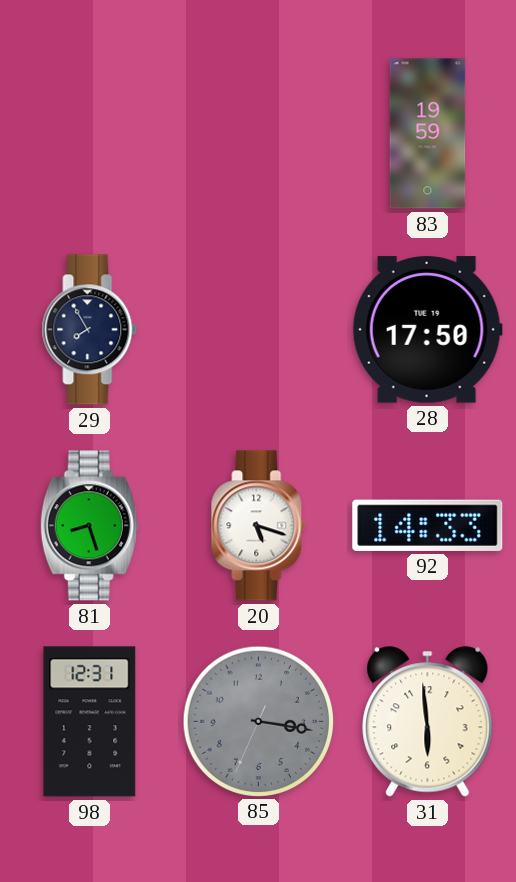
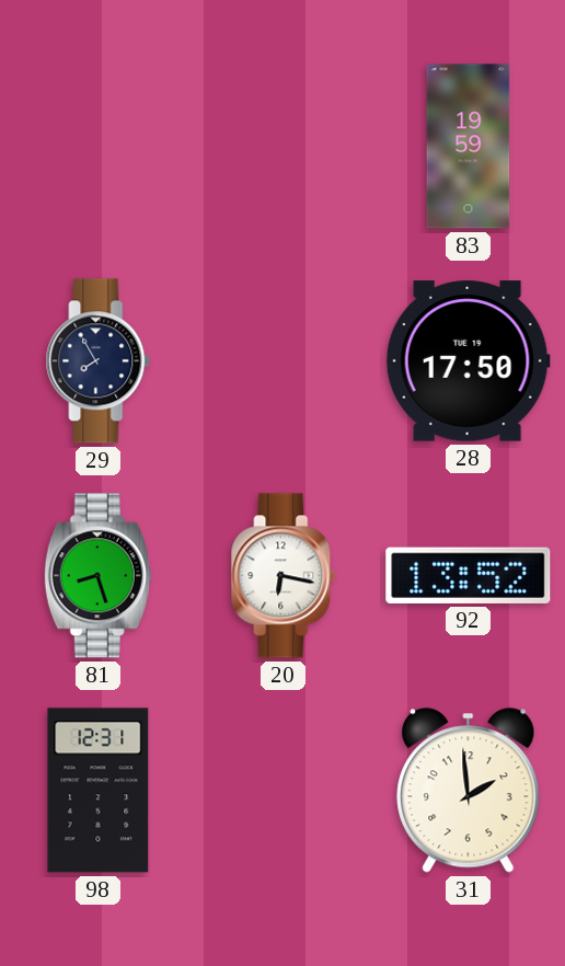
20: 5:18 -> 6:17
92: 14:33 -> 13:52
85: 3:16 -> none
31: 5:59 -> 1:59
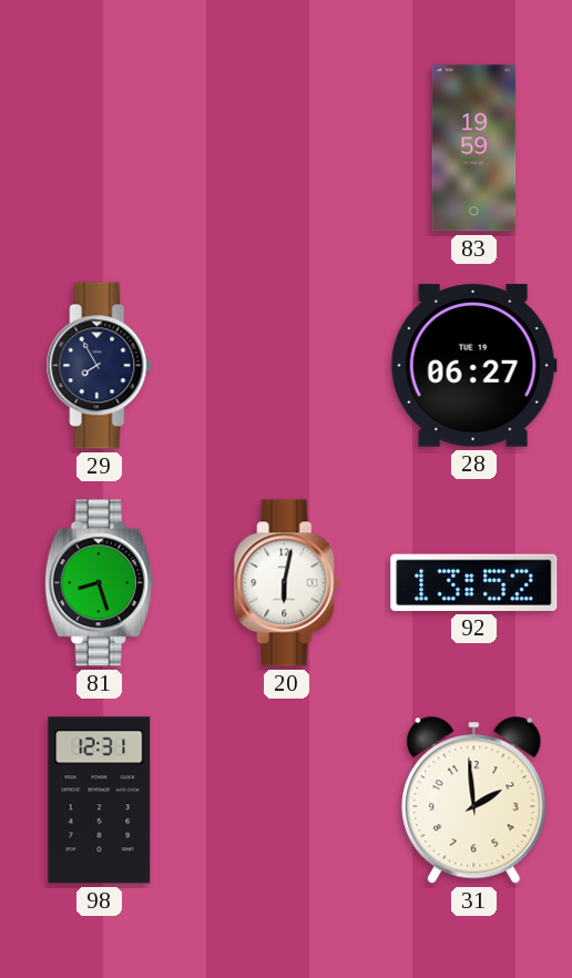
28: 17:50 -> 06:27
20: 6:17 -> 6:02
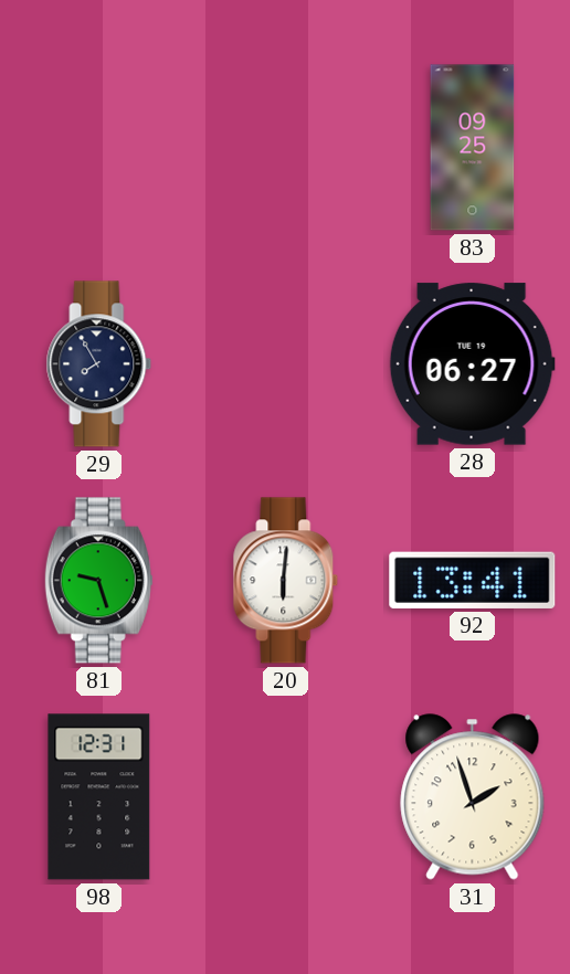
83: 19:59 -> 09:25
81: 8:27 -> 9:27
20: 6:02 -> 6:01
92: 13:52 -> 13:41
31: 1:59 -> 1:57
